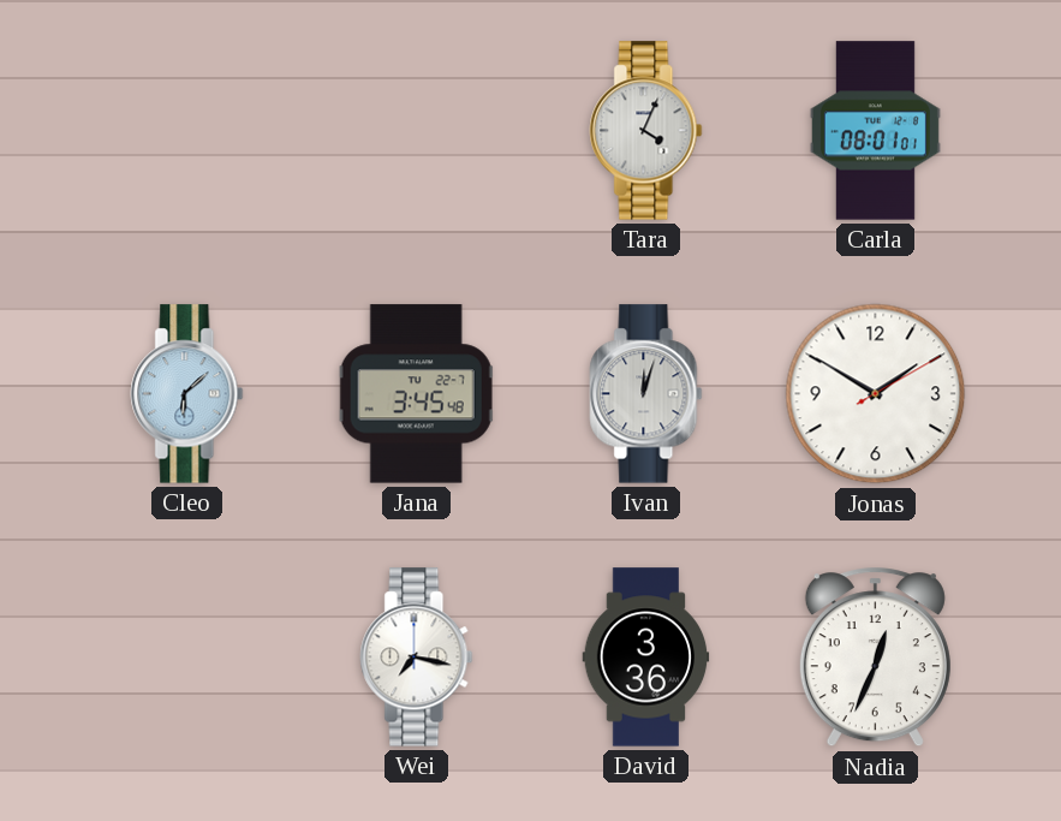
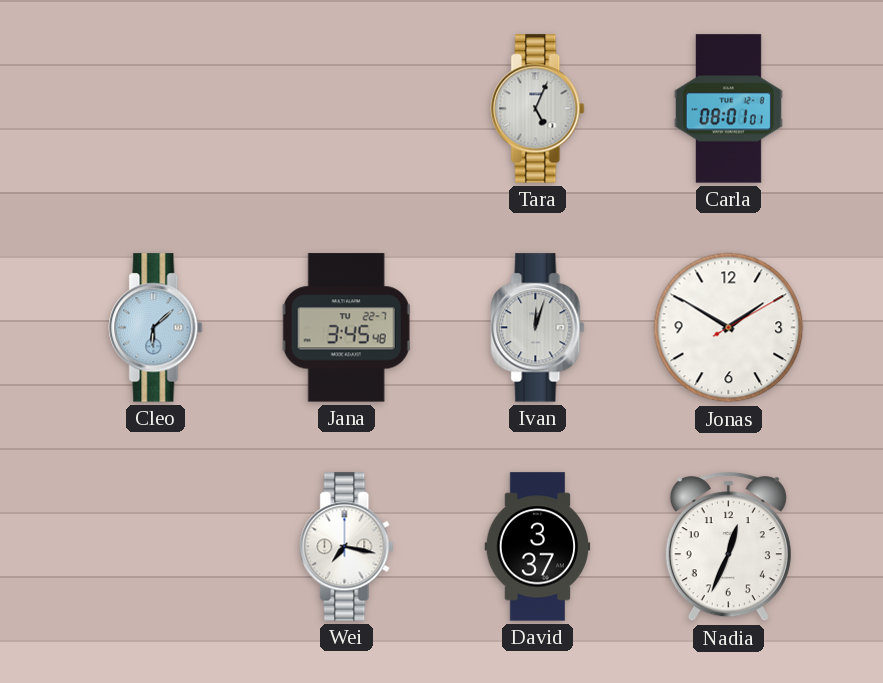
Tara: 4:04 -> 5:04
David: 3:36 -> 3:37
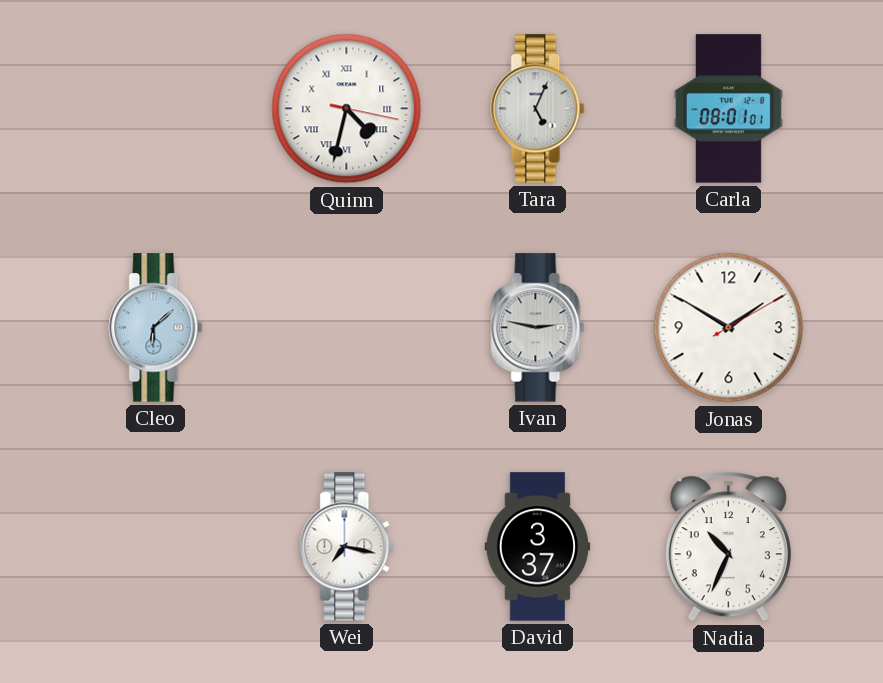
Quinn: none -> 4:32
Jana: 3:45 -> none
Ivan: 12:03 -> 2:47
Nadia: 12:34 -> 10:34
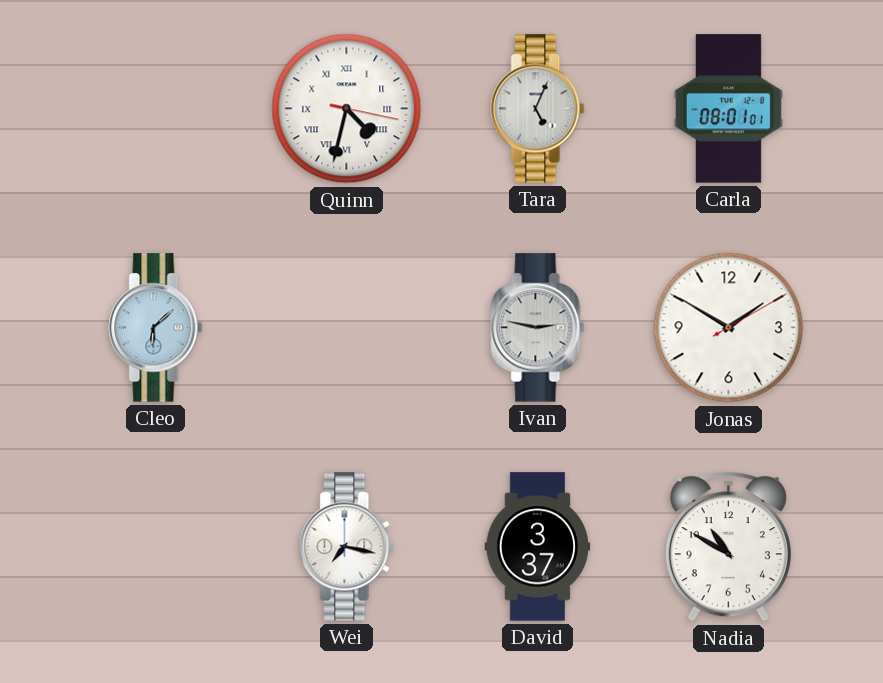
Nadia: 10:34 -> 10:50
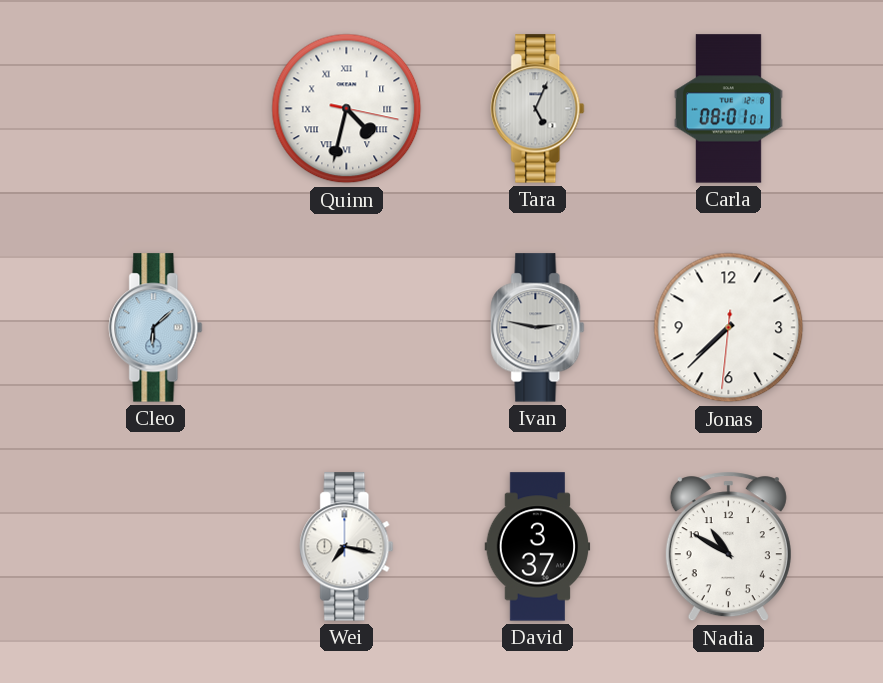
Jonas: 1:50 -> 7:37
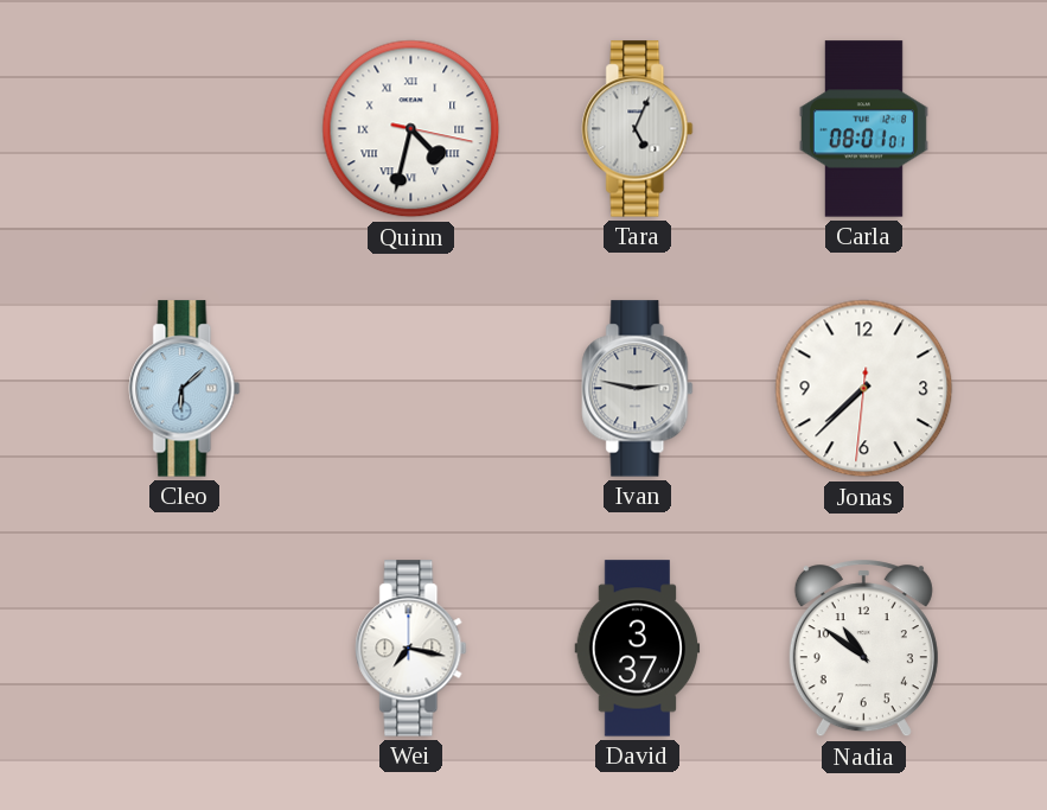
Nadia: 10:50 -> 10:51
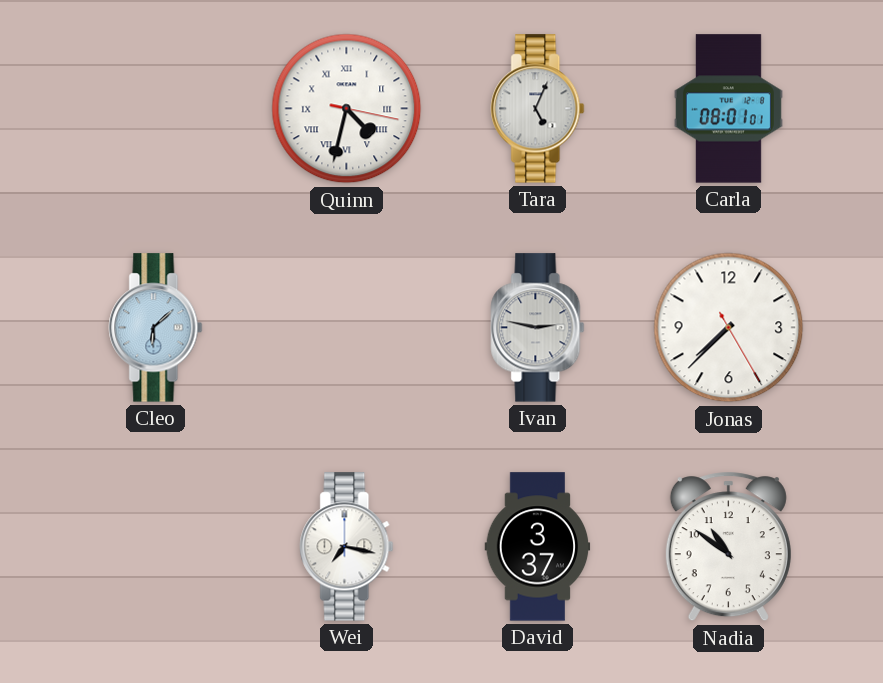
Jonas: 7:37:31 -> 7:37:25
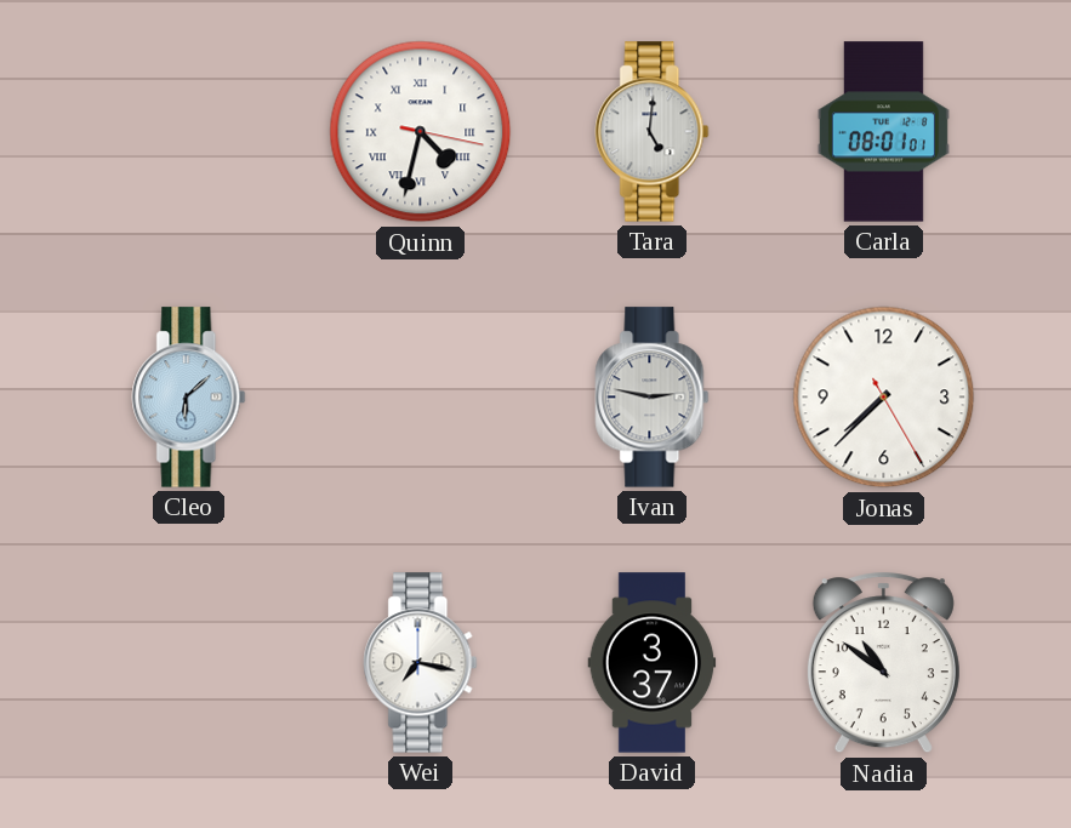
Tara: 5:04 -> 5:01
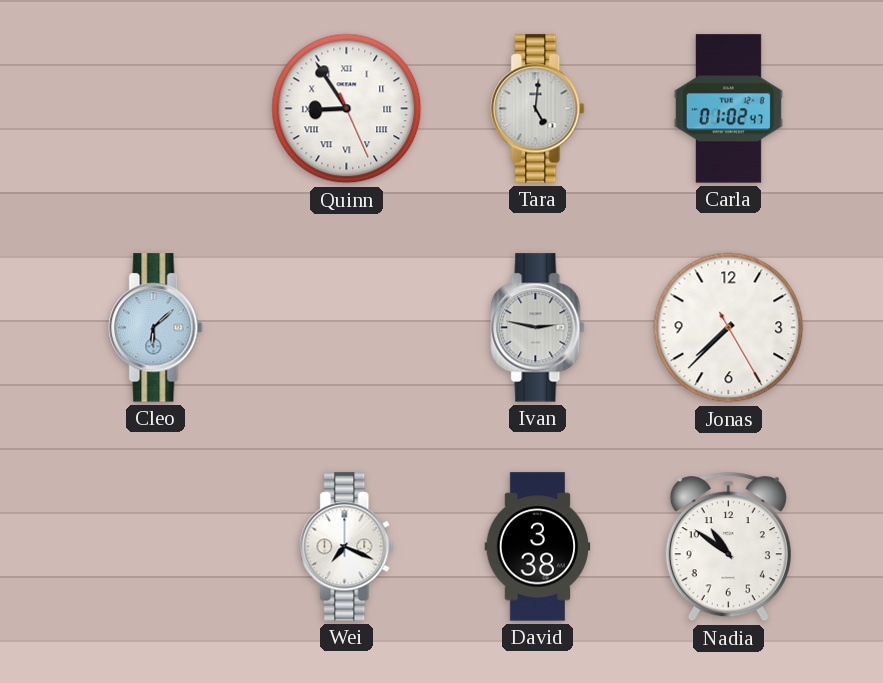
Quinn: 4:32 -> 8:54
Carla: 08:01 -> 01:02
Wei: 7:17 -> 7:19
David: 3:37 -> 3:38
